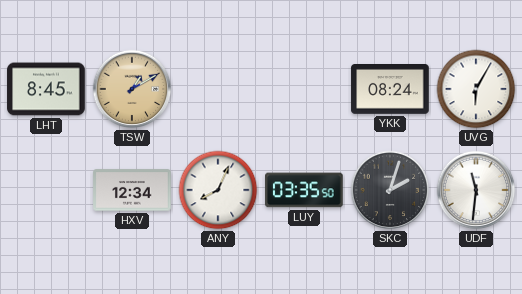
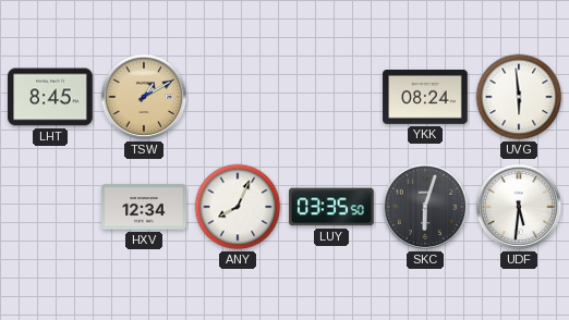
UVG: 6:05 -> 5:59
SKC: 2:03 -> 6:03
UDF: 11:31 -> 5:31
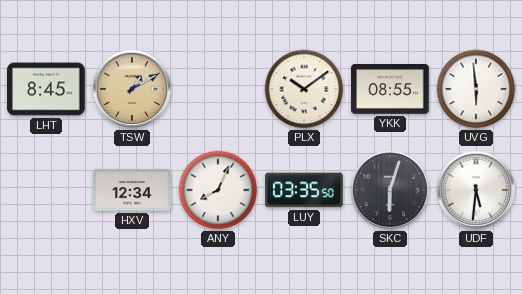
PLX: none -> 10:09
YKK: 08:24 -> 08:55
